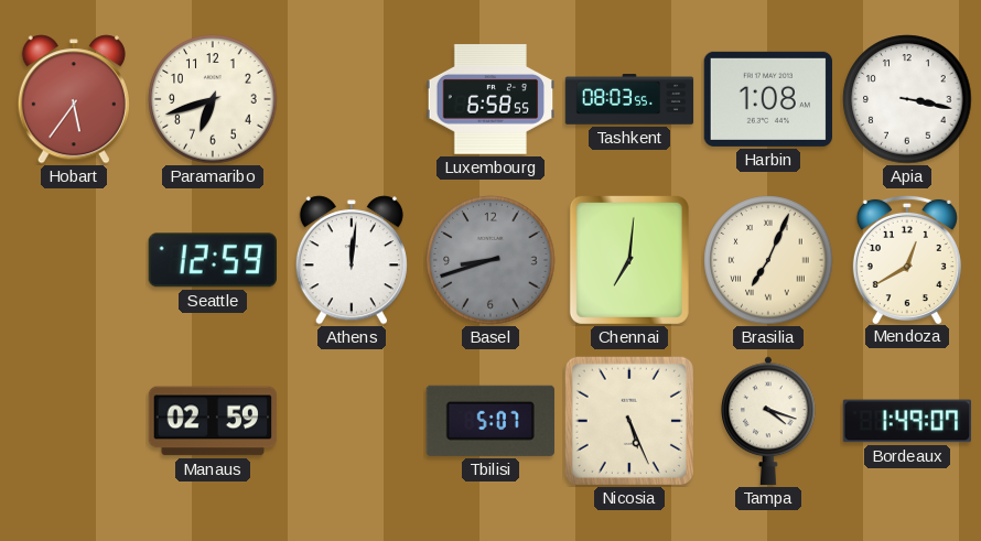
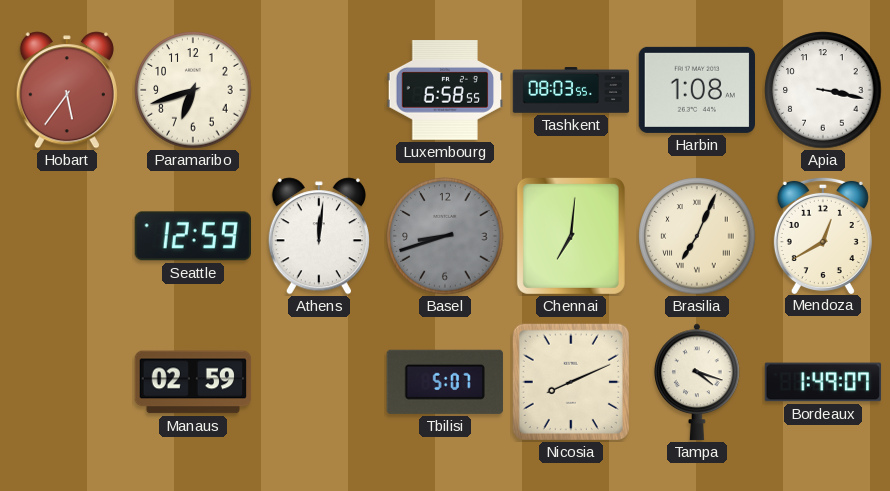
Nicosia: 5:26 -> 8:11
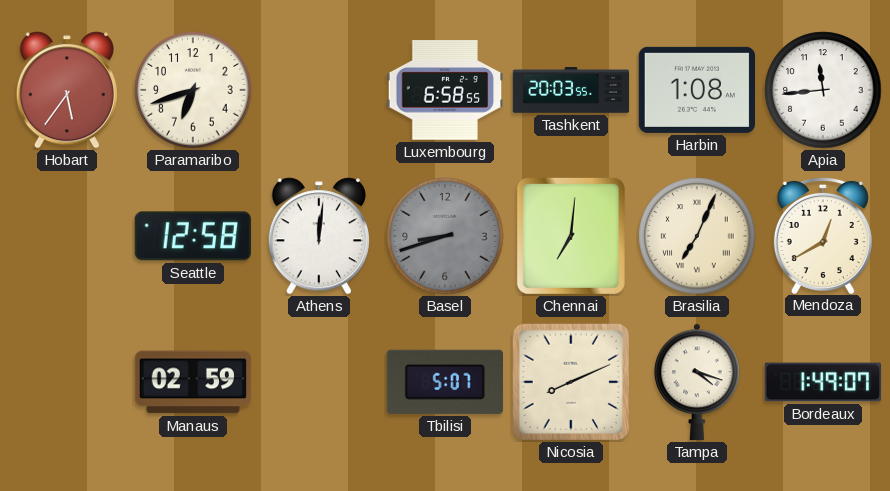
Tashkent: 08:03 -> 20:03
Apia: 3:17 -> 11:44
Seattle: 12:59 -> 12:58
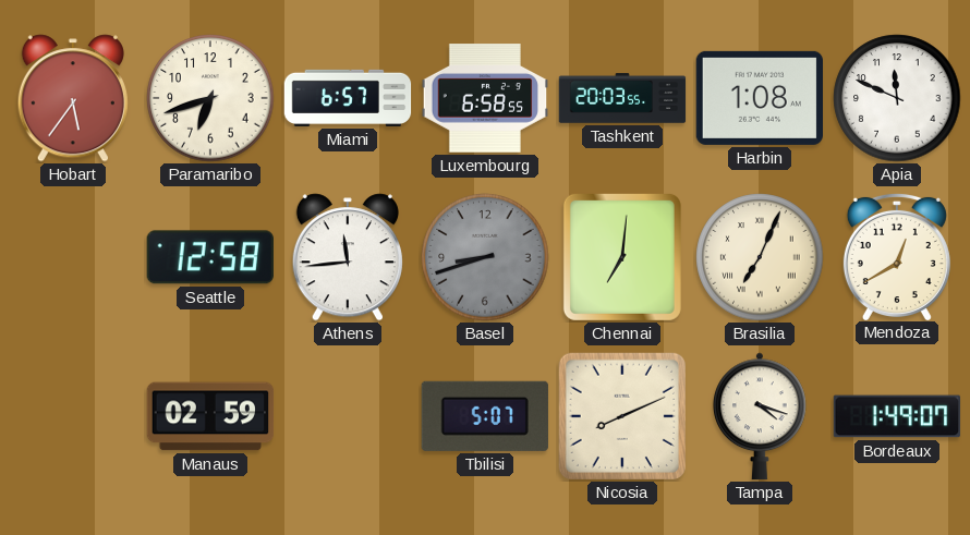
Miami: none -> 6:57
Apia: 11:44 -> 11:49
Athens: 12:01 -> 11:44
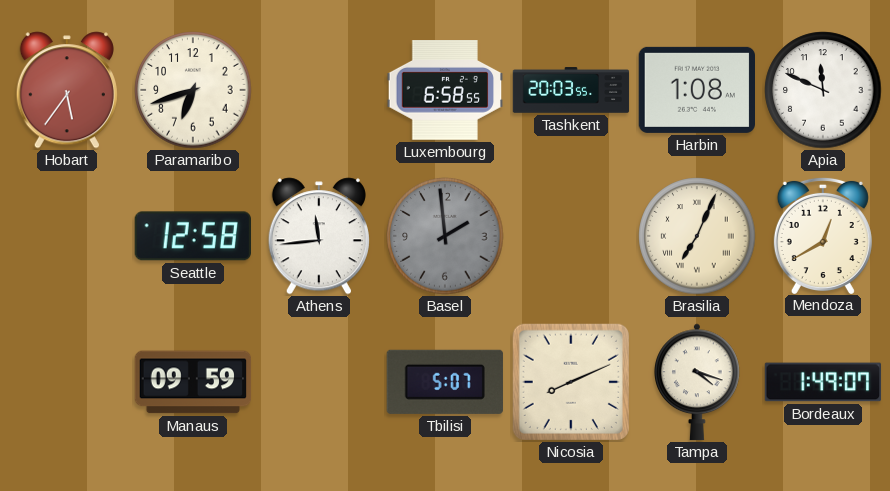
Miami: 6:57 -> none
Basel: 8:42 -> 1:59
Chennai: 7:01 -> none
Manaus: 02:59 -> 09:59
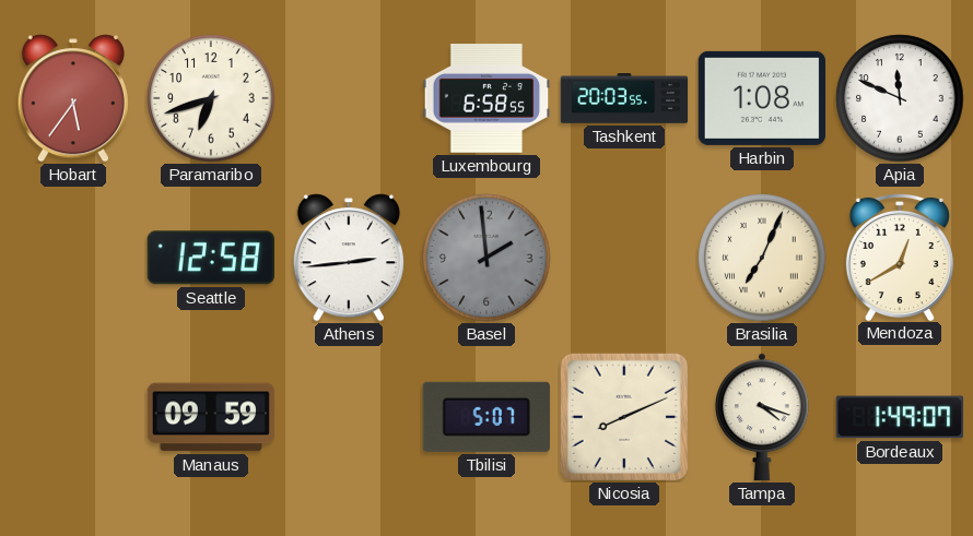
Athens: 11:44 -> 2:44
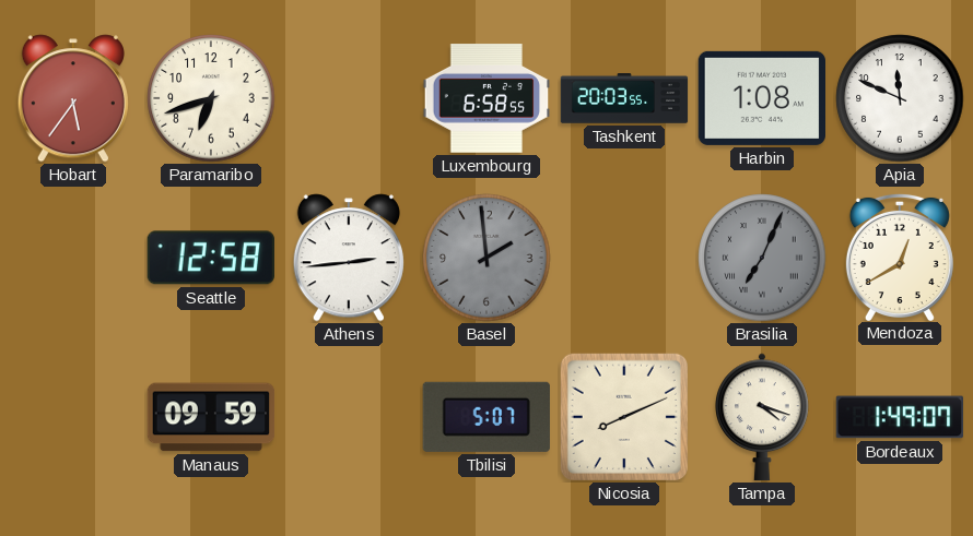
Brasilia dial: cream -> grey
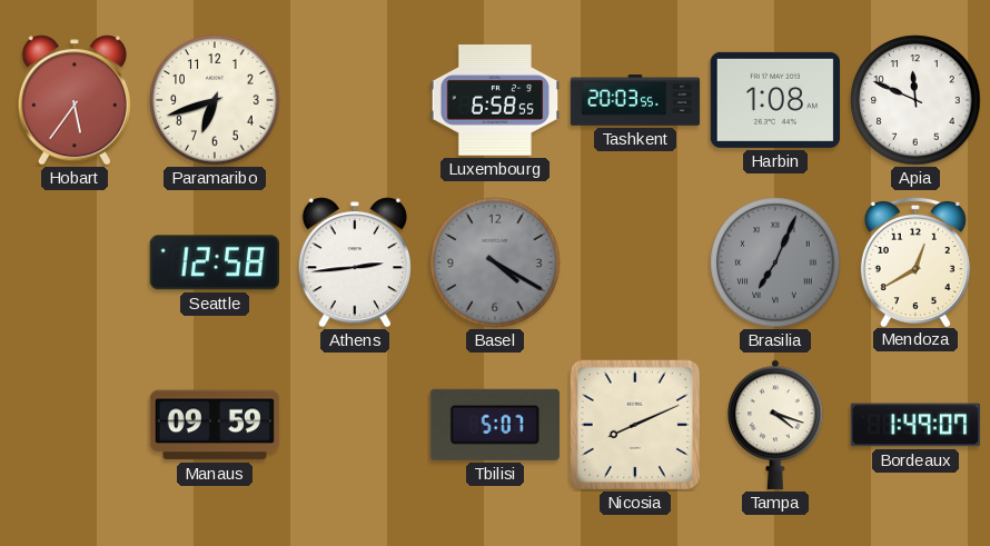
Basel: 1:59 -> 4:20
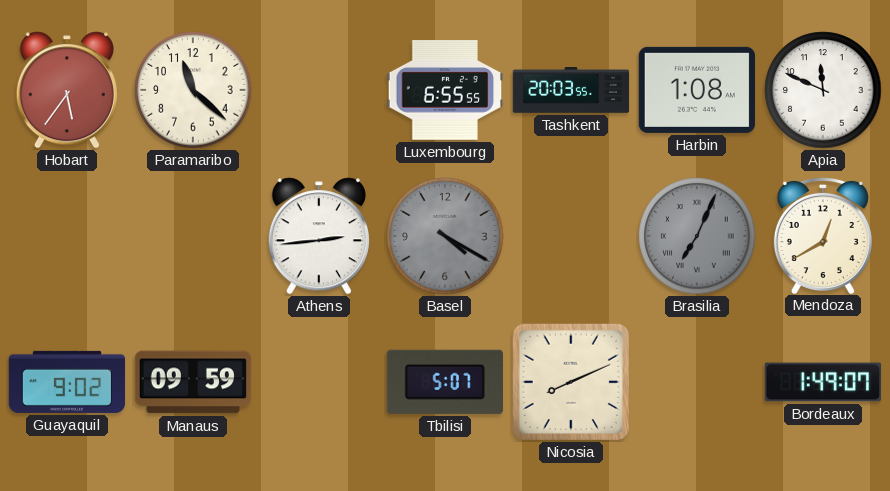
Paramaribo: 6:42 -> 11:22
Luxembourg: 6:58 -> 6:55
Seattle: 12:58 -> none
Guayaquil: none -> 9:02
Tampa: 4:18 -> none
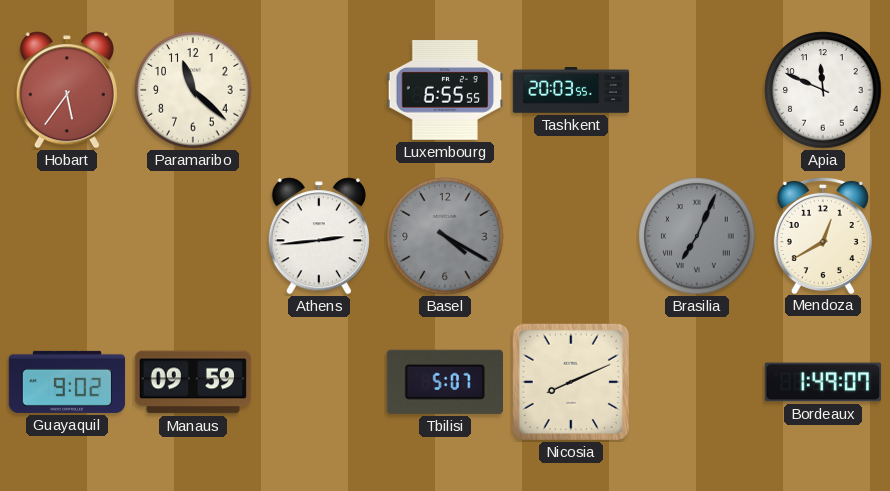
Harbin: 1:08 -> none
